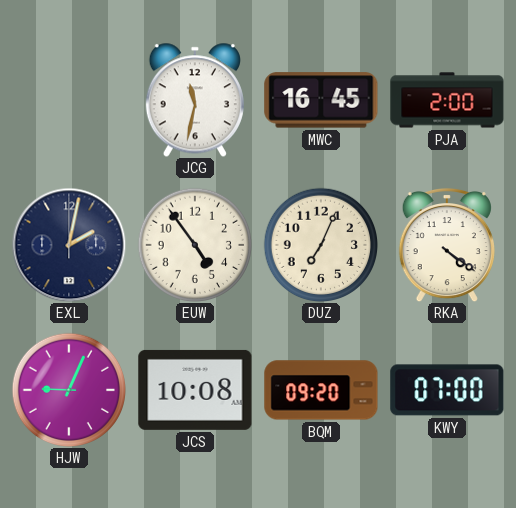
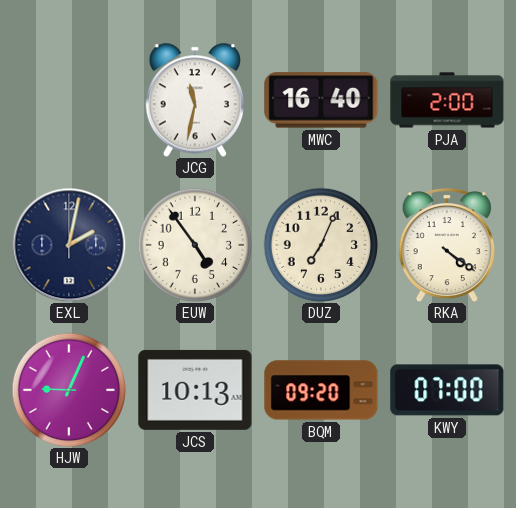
MWC: 16:45 -> 16:40
JCS: 10:08 -> 10:13
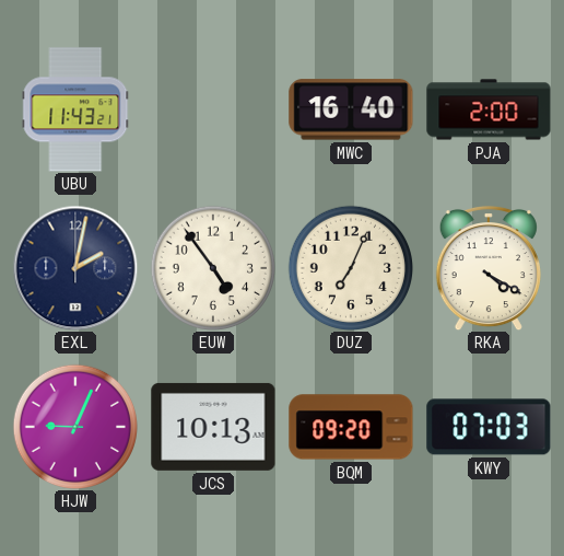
UBU: none -> 11:43
JCG: 11:32 -> none
RKA: 4:21 -> 4:20
KWY: 07:00 -> 07:03
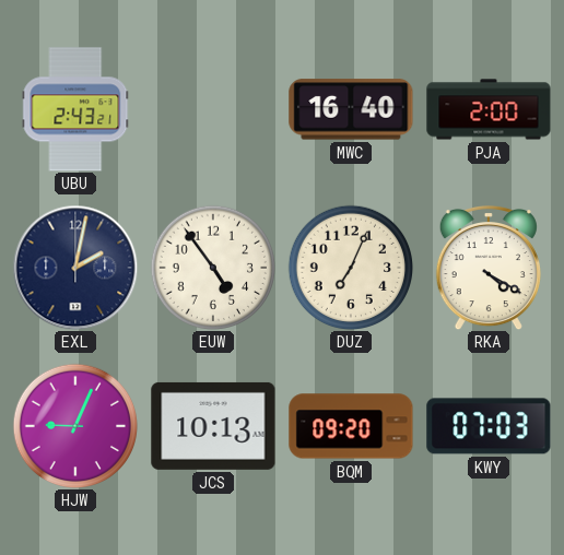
UBU: 11:43 -> 2:43
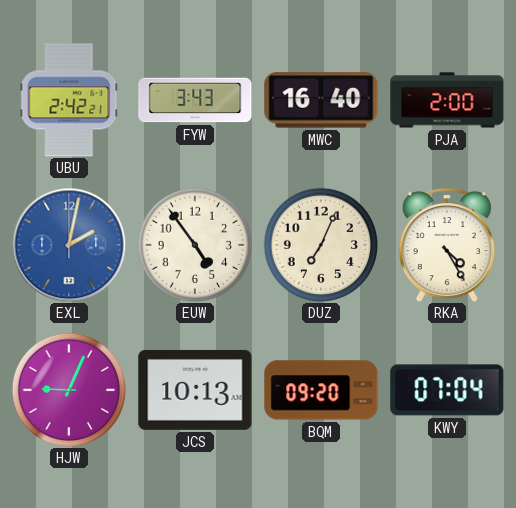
UBU: 2:43 -> 2:42
FYW: none -> 3:43
EXL dial: navy -> blue
RKA: 4:20 -> 4:25
KWY: 07:03 -> 07:04
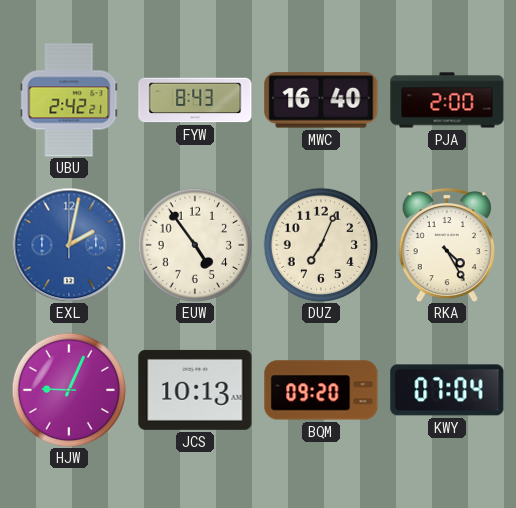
FYW: 3:43 -> 8:43
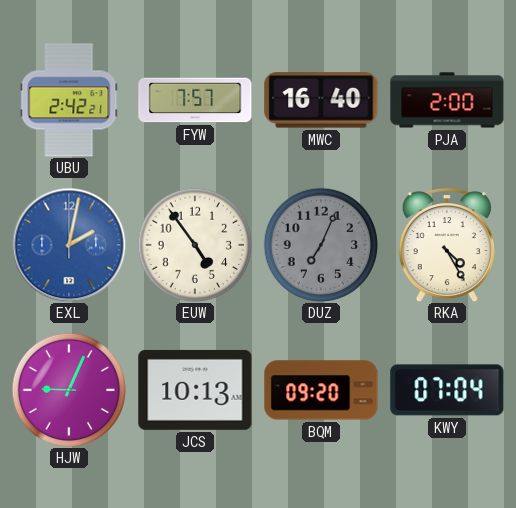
FYW: 8:43 -> 7:57
DUZ dial: cream -> grey
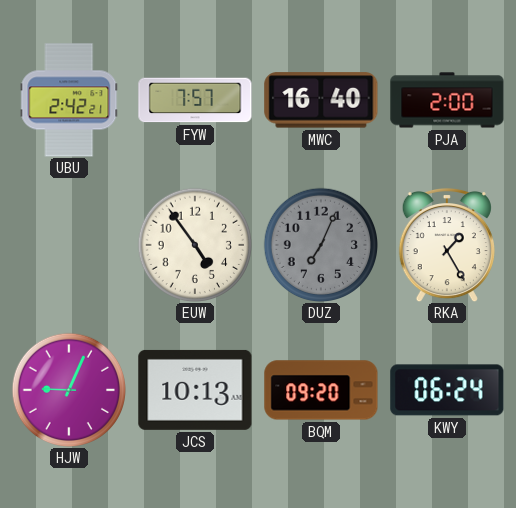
EXL: 2:02 -> none
RKA: 4:25 -> 1:25
KWY: 07:04 -> 06:24
